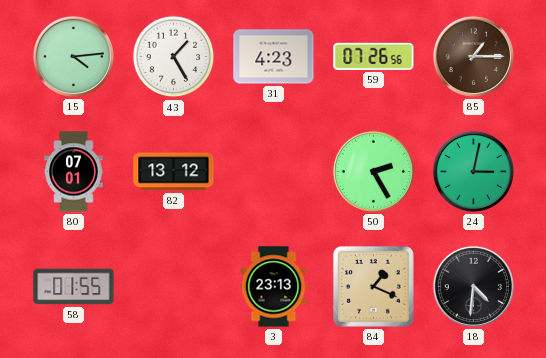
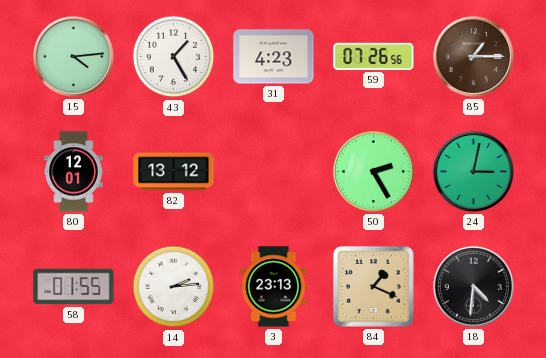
80: 07:01 -> 12:01
14: none -> 2:14
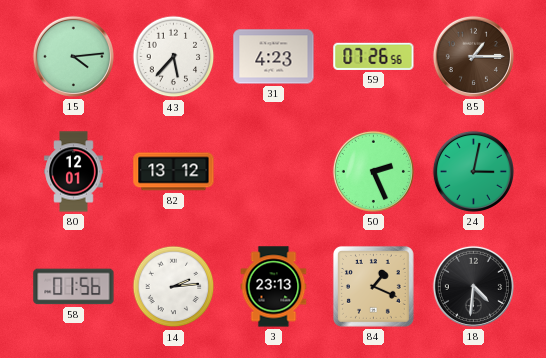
43: 1:25 -> 5:37
50: 2:25 -> 2:26
58: 01:55 -> 01:56
